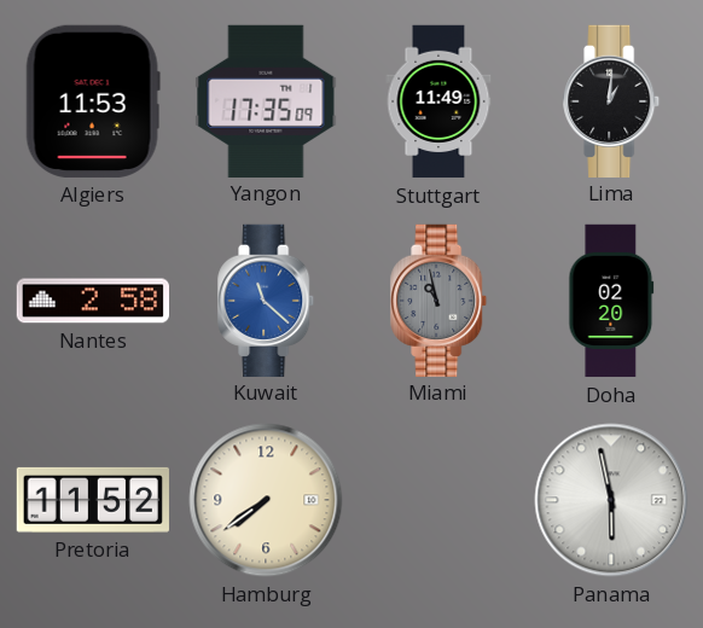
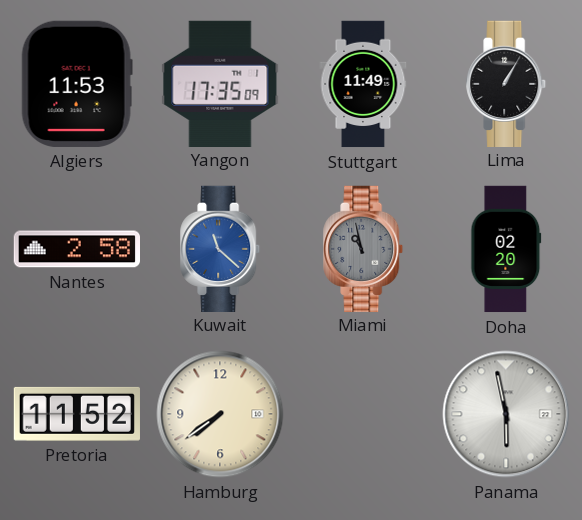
Lima: 1:01 -> 1:05
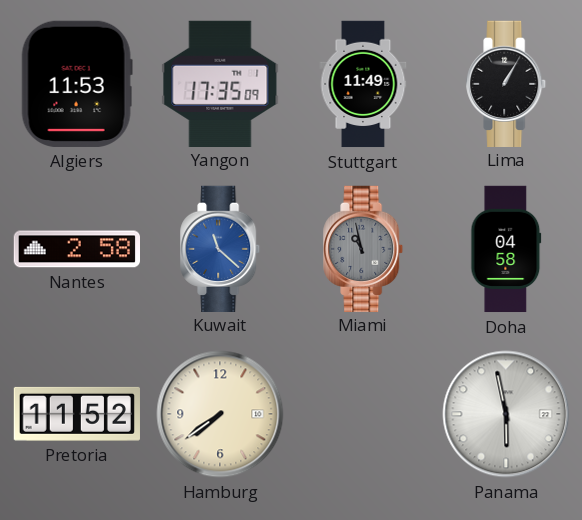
Doha: 02:20 -> 04:58
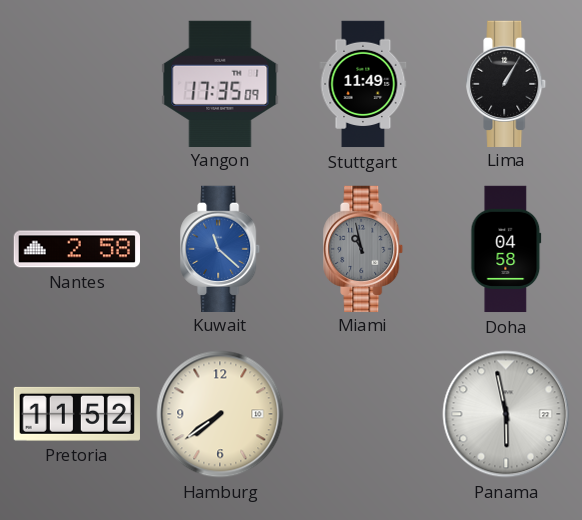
Algiers: 11:53 -> none
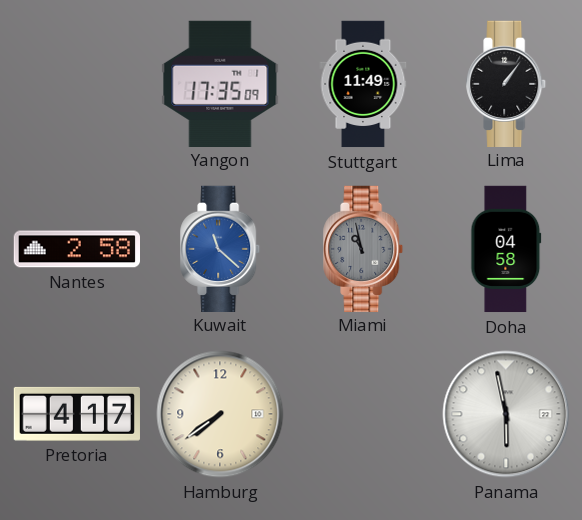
Lima: 1:05 -> 1:06
Pretoria: 11:52 -> 4:17
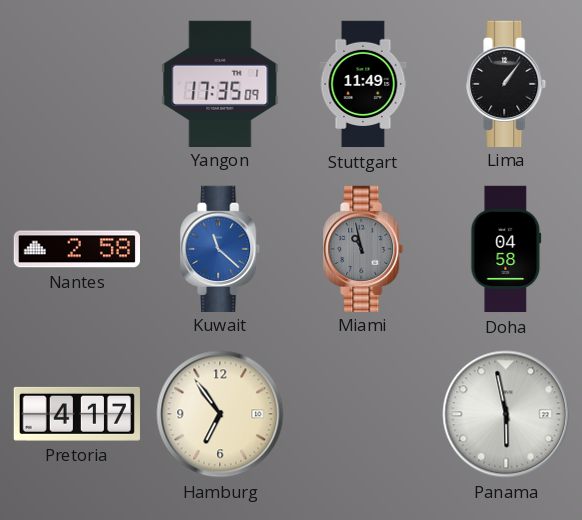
Hamburg: 7:39 -> 6:54
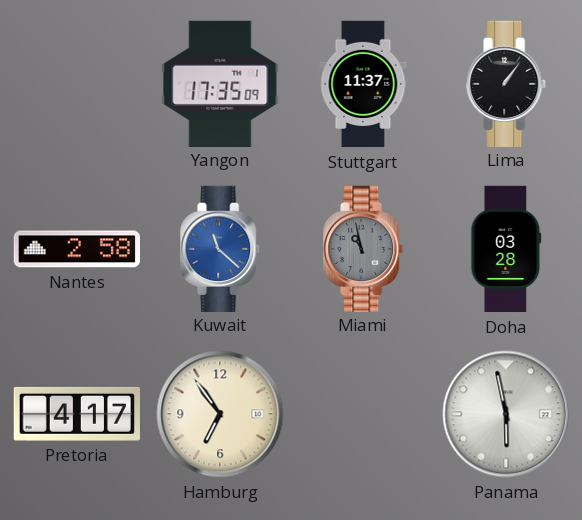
Stuttgart: 11:49 -> 11:37
Doha: 04:58 -> 03:28
